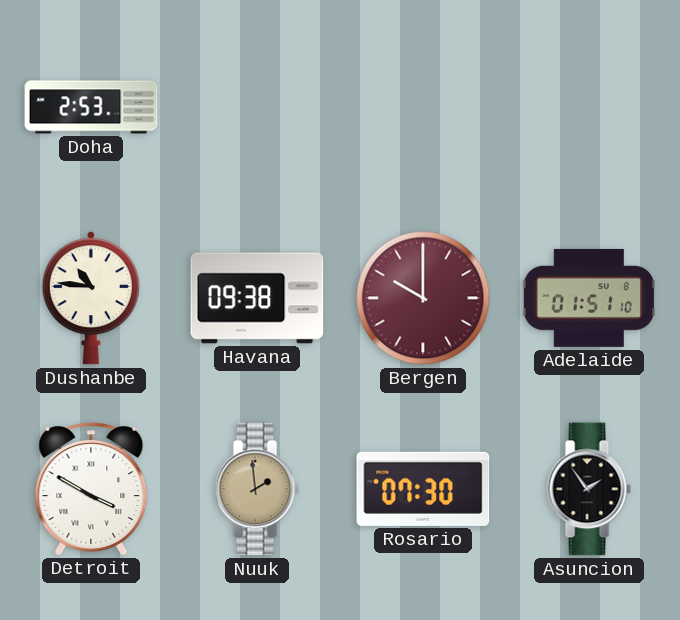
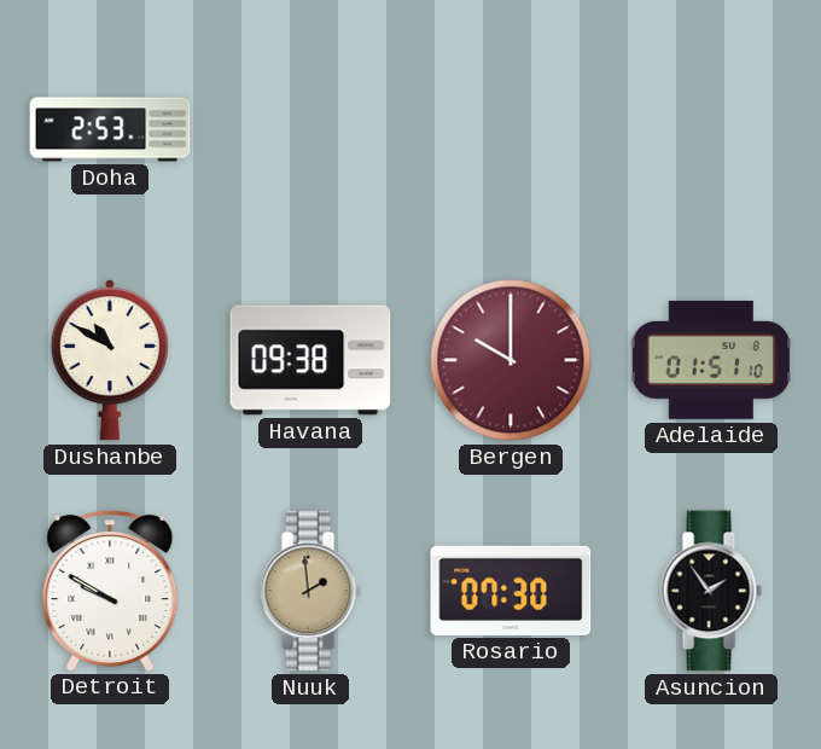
Dushanbe: 10:46 -> 10:50
Detroit: 3:50 -> 9:50
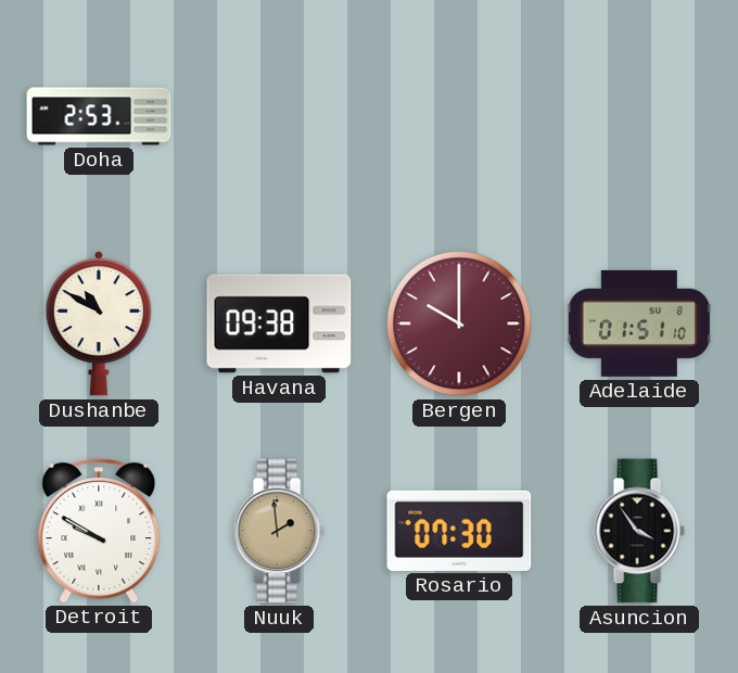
Asuncion: 1:54 -> 3:54
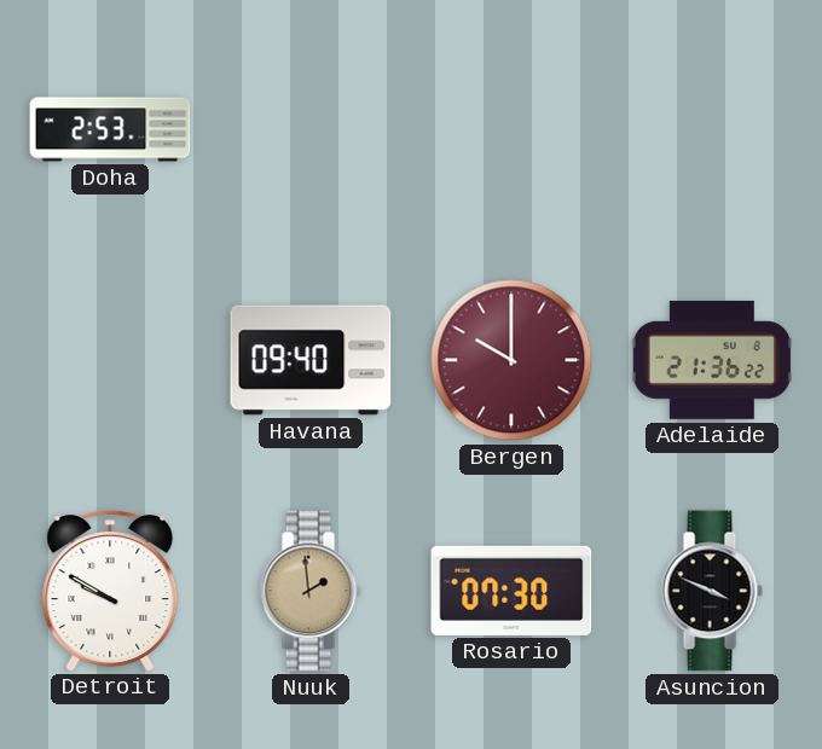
Dushanbe: 10:50 -> none
Havana: 09:38 -> 09:40
Adelaide: 01:51 -> 21:36
Asuncion: 3:54 -> 3:49
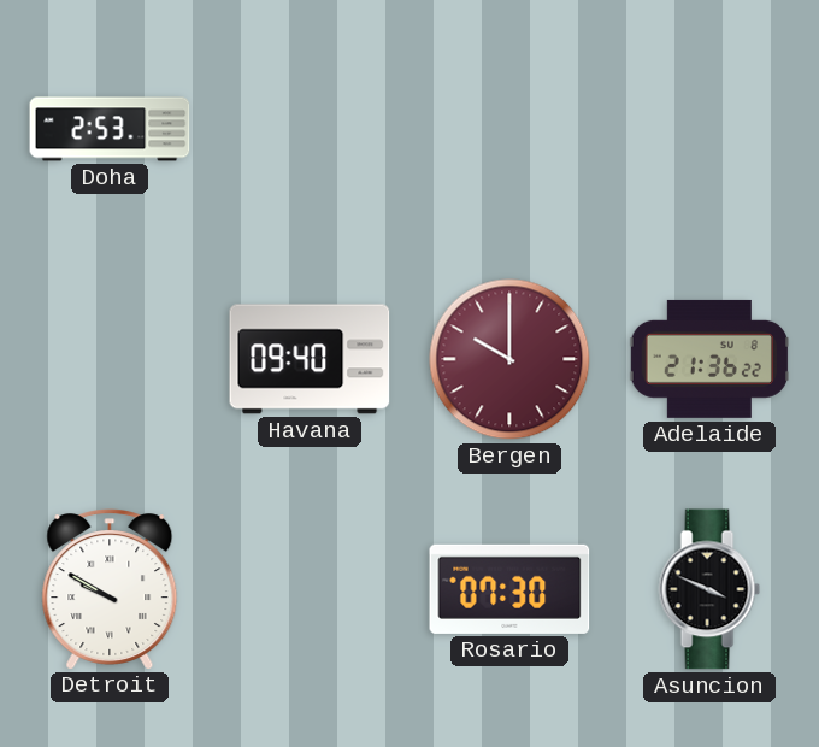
Nuuk: 1:59 -> none
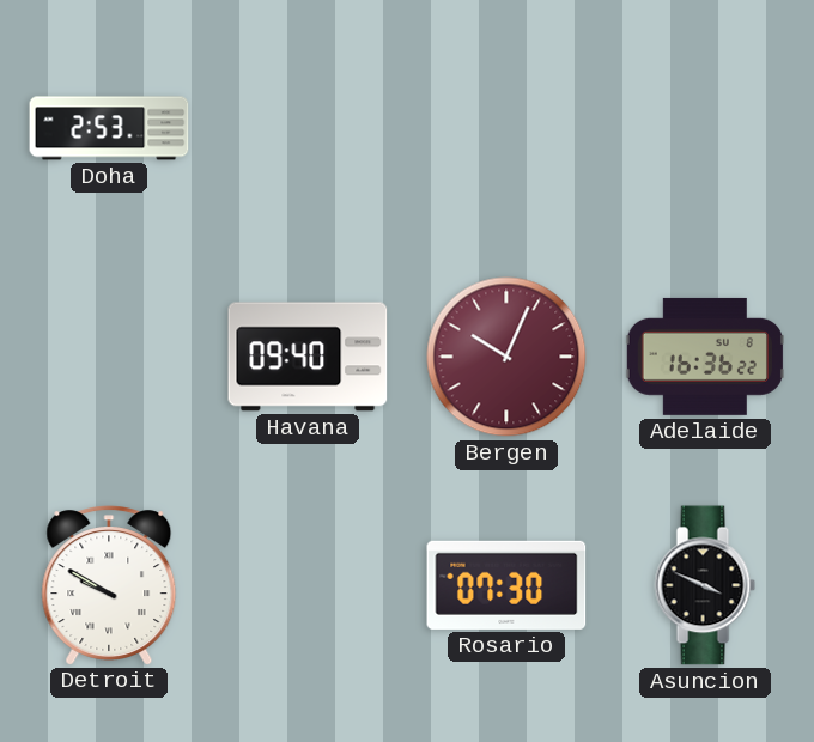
Bergen: 10:00 -> 10:04
Adelaide: 21:36 -> 16:36
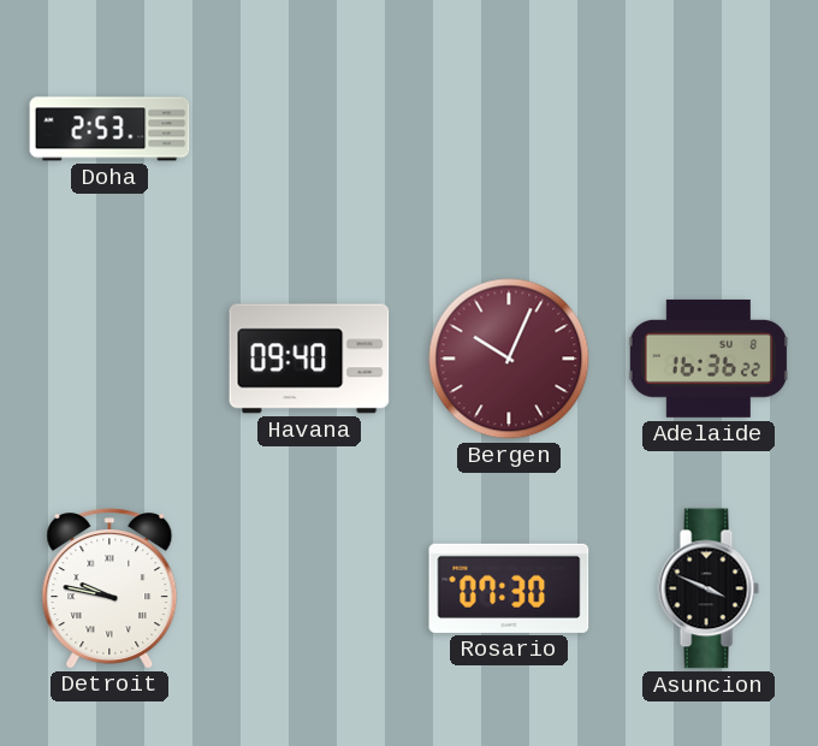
Detroit: 9:50 -> 9:47
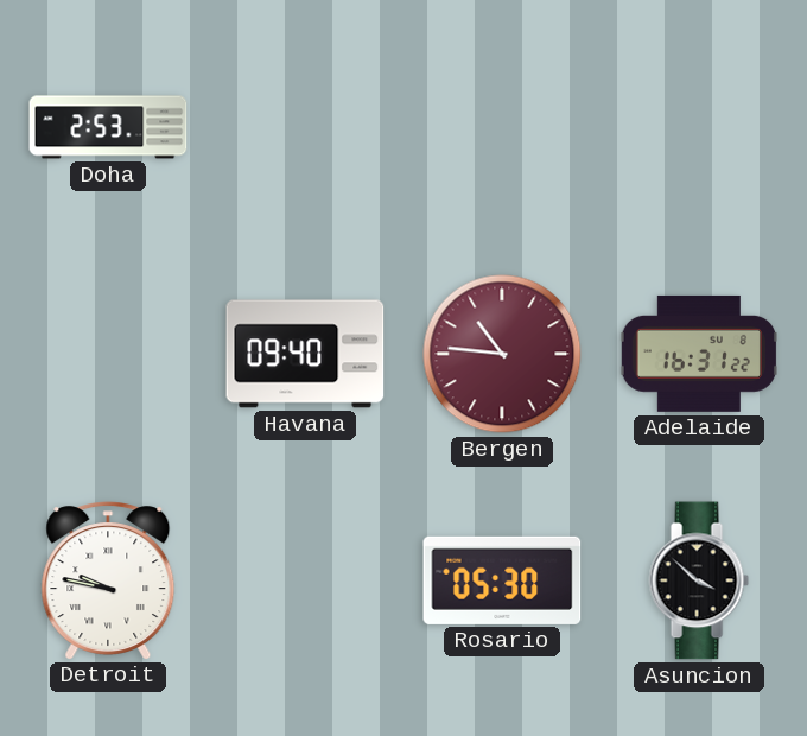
Bergen: 10:04 -> 10:46
Adelaide: 16:36 -> 16:31
Rosario: 07:30 -> 05:30
Asuncion: 3:49 -> 3:52
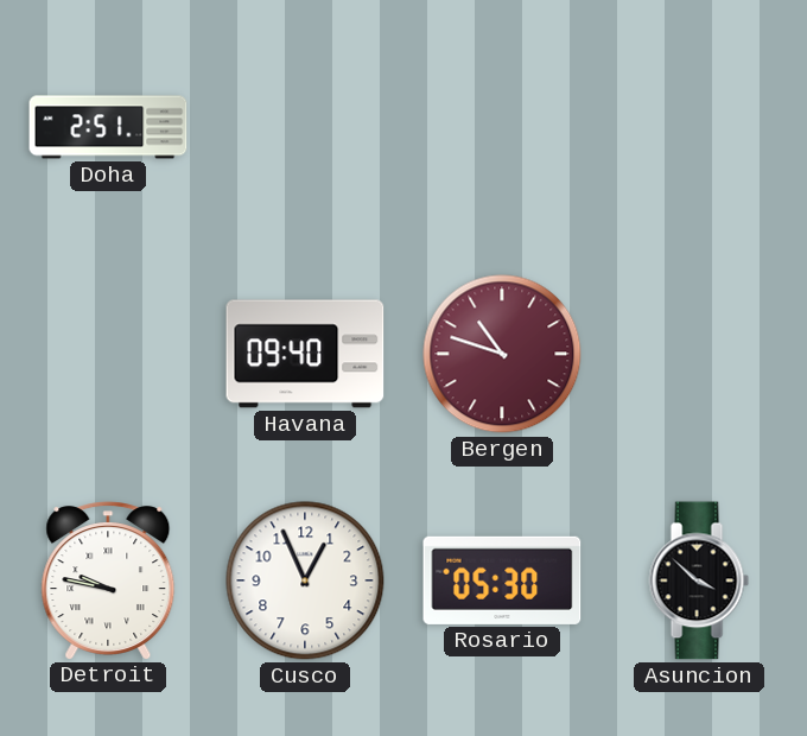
Doha: 2:53 -> 2:51
Bergen: 10:46 -> 10:48
Adelaide: 16:31 -> none
Cusco: none -> 12:56
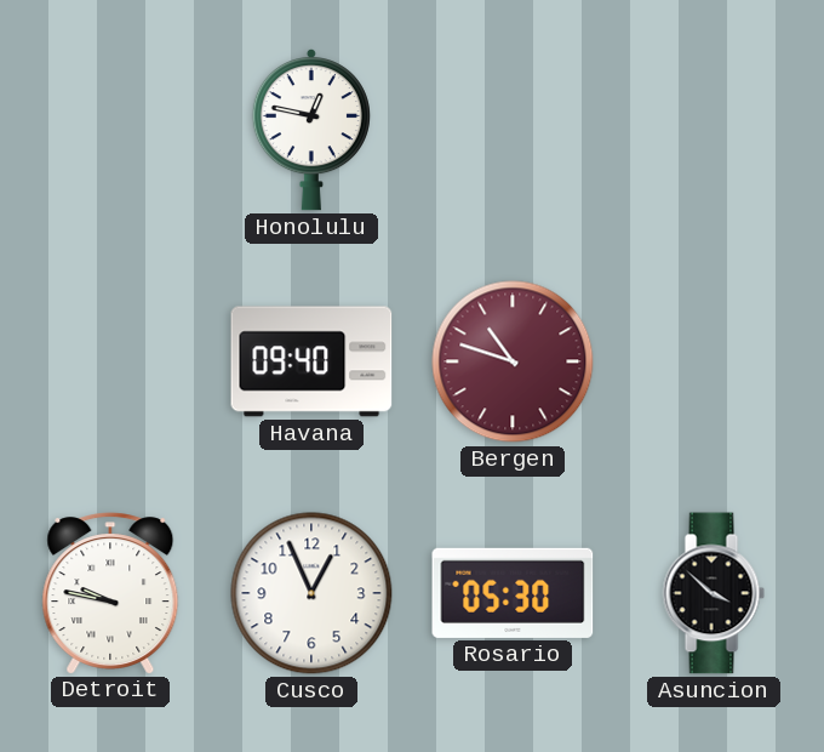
Doha: 2:51 -> none
Honolulu: none -> 12:47
